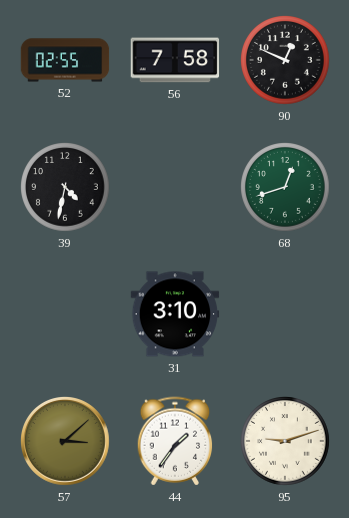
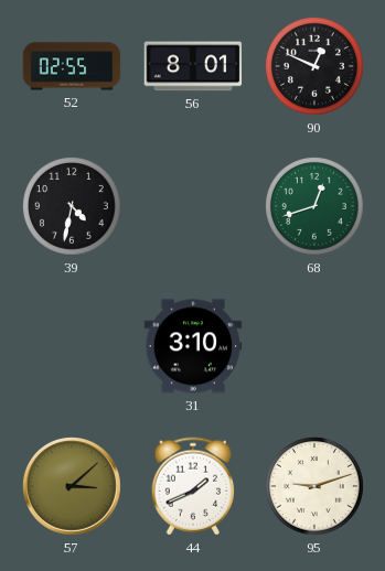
56: 7:58 -> 8:01
44: 1:36 -> 1:41
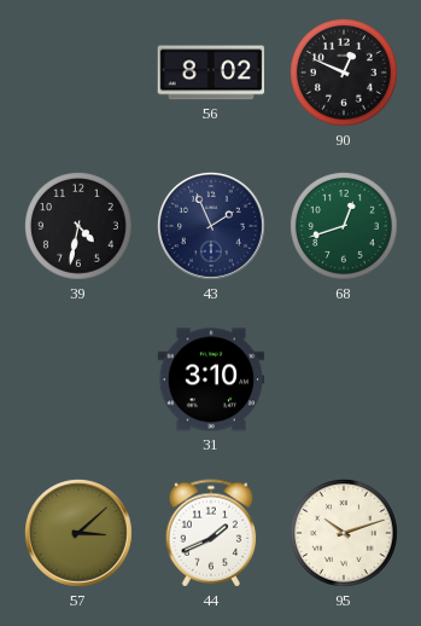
52: 02:55 -> none
56: 8:01 -> 8:02
43: none -> 1:56
95: 9:12 -> 10:12
